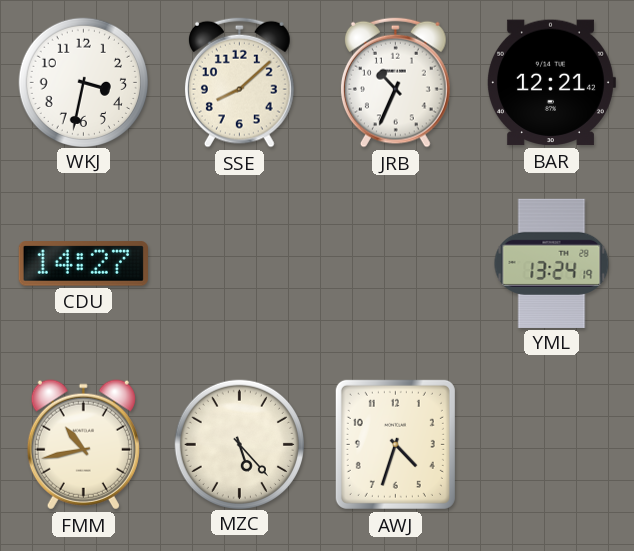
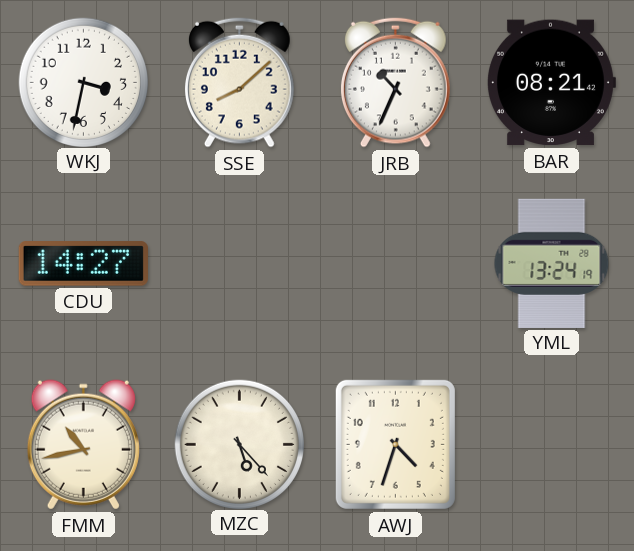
BAR: 12:21 -> 08:21
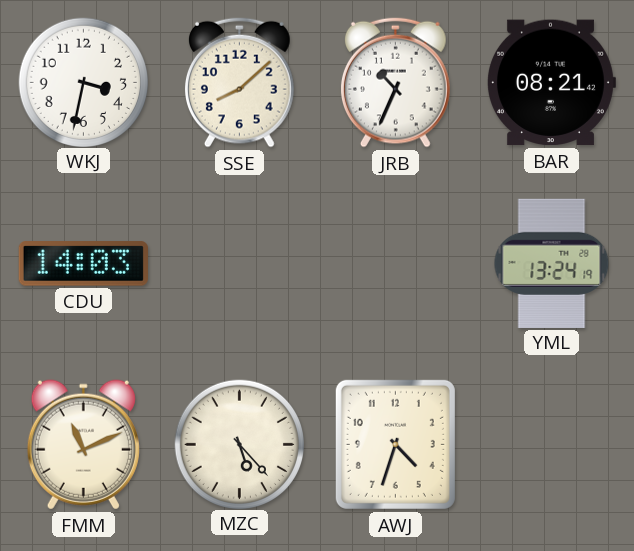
CDU: 14:27 -> 14:03
FMM: 10:43 -> 11:11
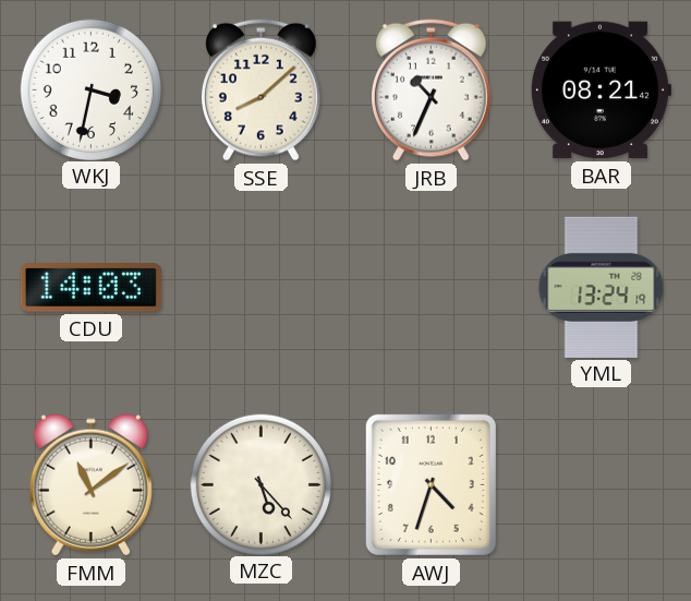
FMM: 11:11 -> 11:09
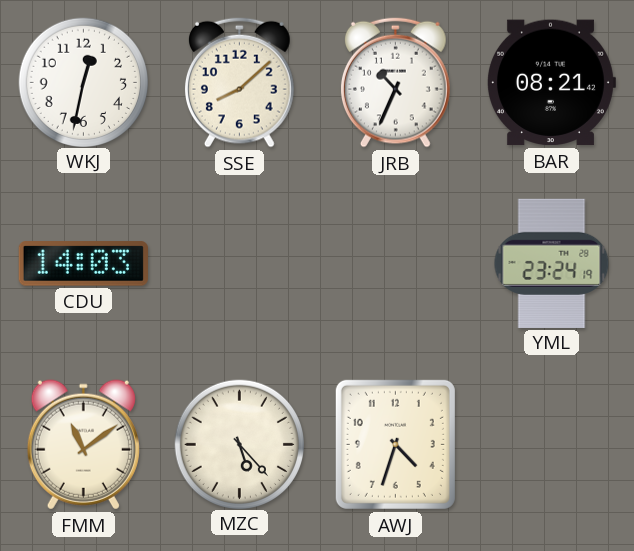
WKJ: 3:32 -> 12:32
YML: 13:24 -> 23:24
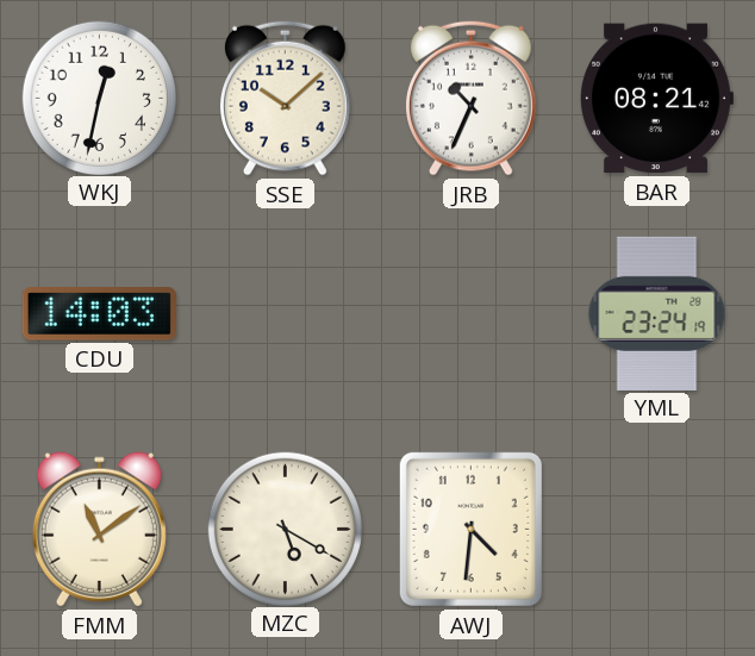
SSE: 8:08 -> 10:08
MZC: 5:23 -> 5:20
AWJ: 4:33 -> 4:31
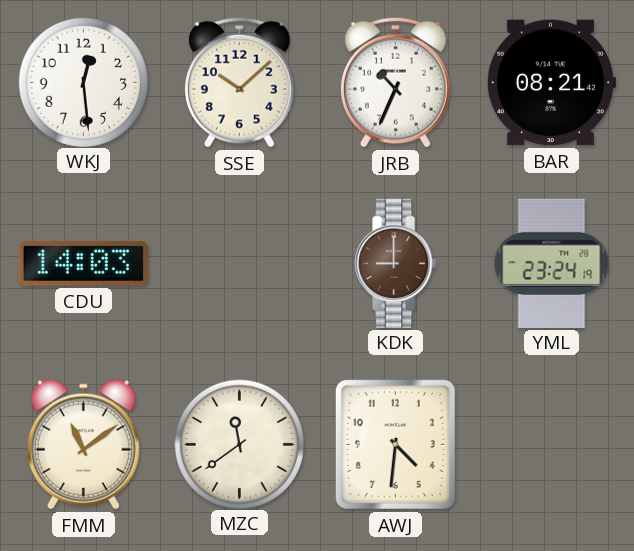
WKJ: 12:32 -> 12:29
KDK: none -> 9:00
MZC: 5:20 -> 11:39
